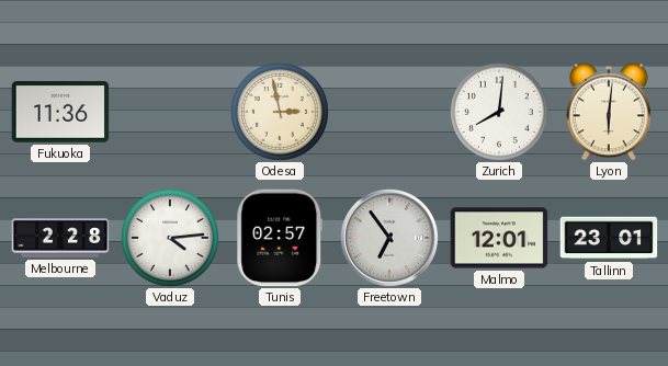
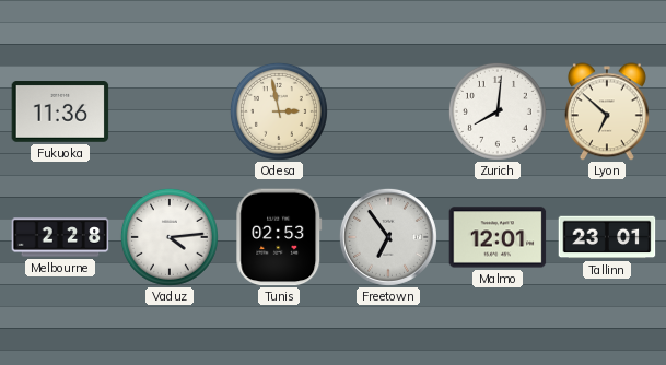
Lyon: 6:01 -> 6:52
Tunis: 02:57 -> 02:53
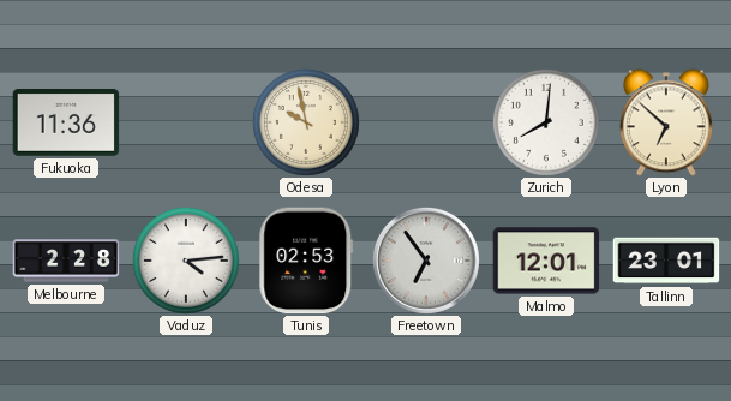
Odesa: 2:58 -> 9:58
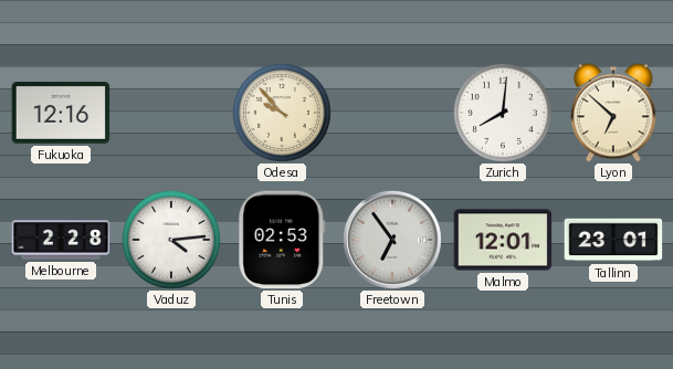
Fukuoka: 11:36 -> 12:16
Odesa: 9:58 -> 9:53
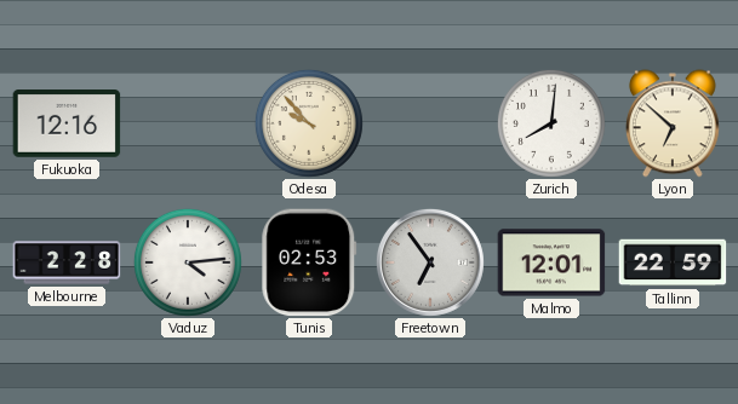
Tallinn: 23:01 -> 22:59
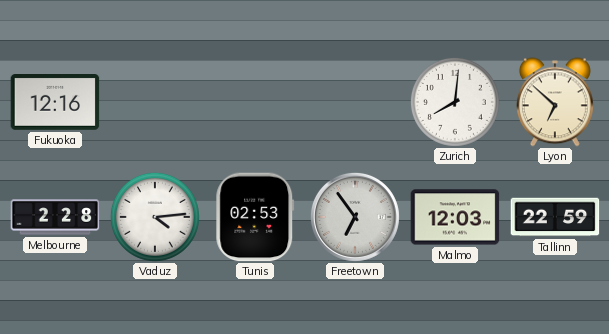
Odesa: 9:53 -> none
Malmo: 12:01 -> 12:03
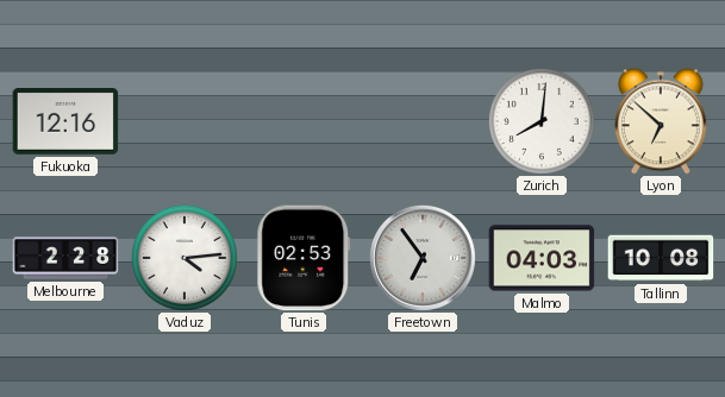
Malmo: 12:03 -> 04:03
Tallinn: 22:59 -> 10:08
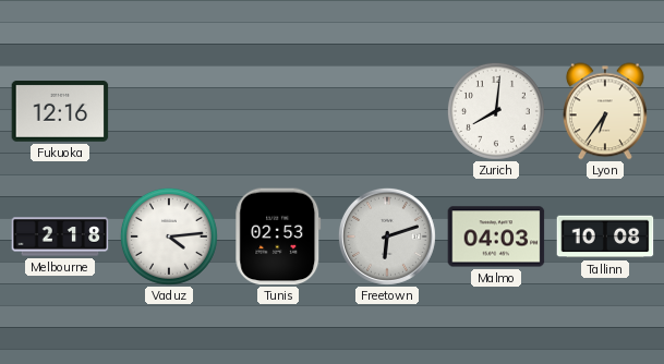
Lyon: 6:52 -> 6:36
Melbourne: 2:28 -> 2:18
Freetown: 6:54 -> 6:12
